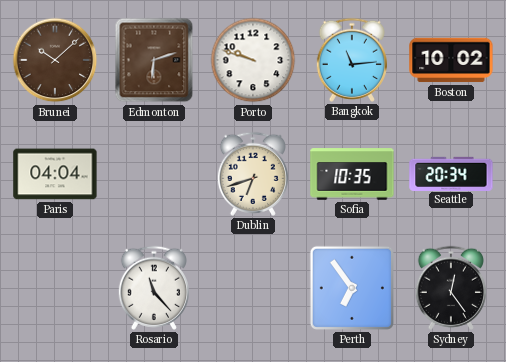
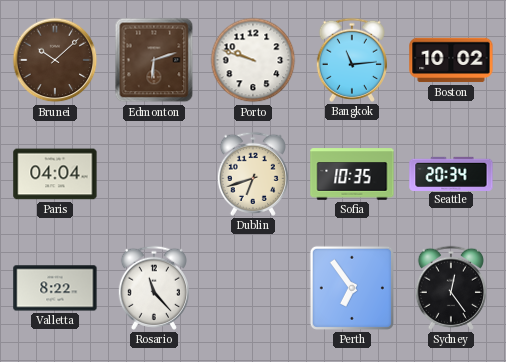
Valletta: none -> 8:22
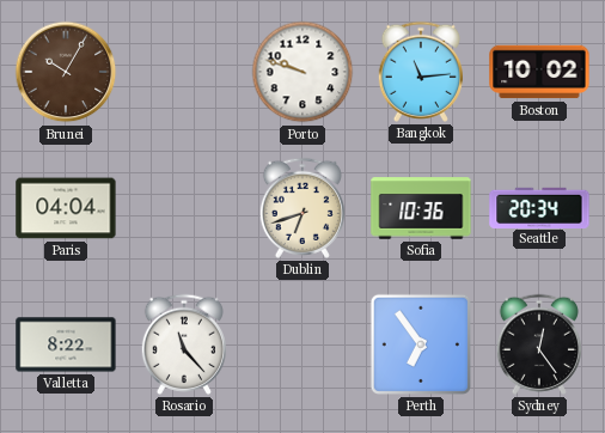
Brunei: 10:08 -> 10:05
Edmonton: 6:12 -> none
Sofia: 10:35 -> 10:36
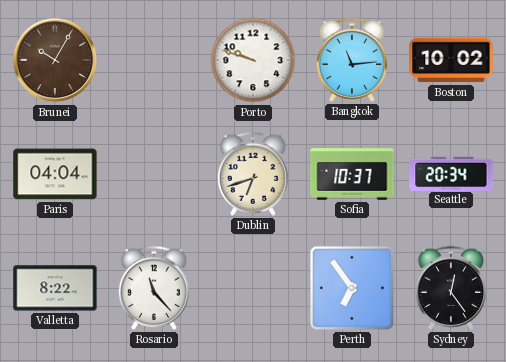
Sofia: 10:36 -> 10:37
